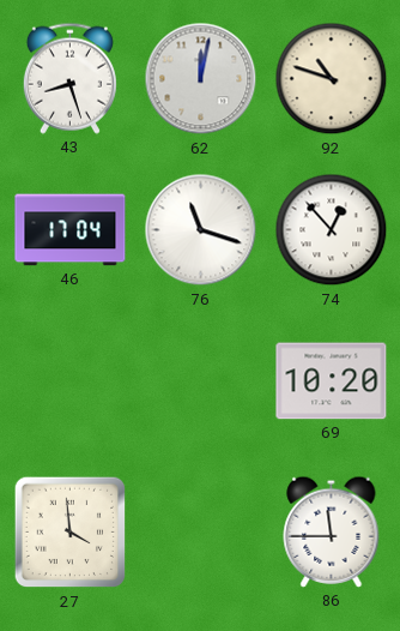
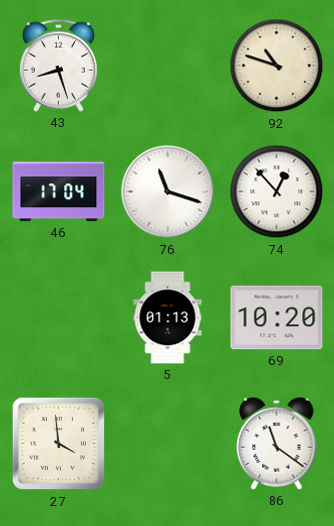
62: 12:02 -> none
5: none -> 01:13
86: 11:45 -> 11:21
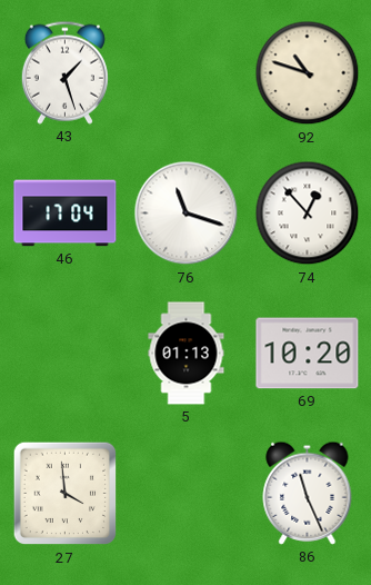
43: 8:27 -> 1:27
86: 11:21 -> 11:26
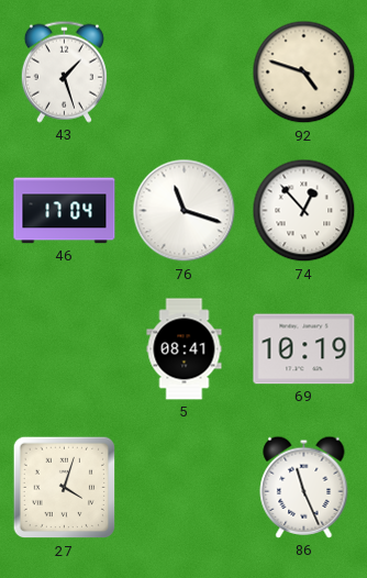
92: 10:48 -> 4:48
5: 01:13 -> 08:41
69: 10:20 -> 10:19
27: 3:59 -> 4:03
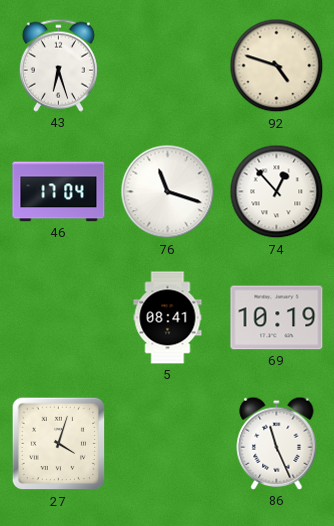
43: 1:27 -> 6:27
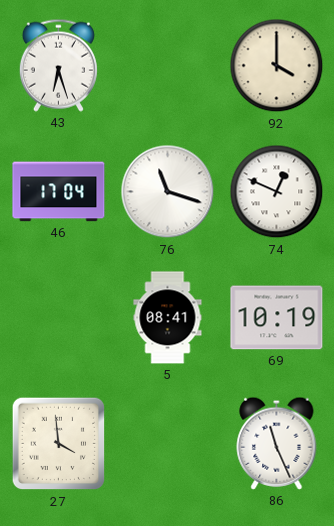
92: 4:48 -> 4:00
74: 12:53 -> 12:49
27: 4:03 -> 3:59
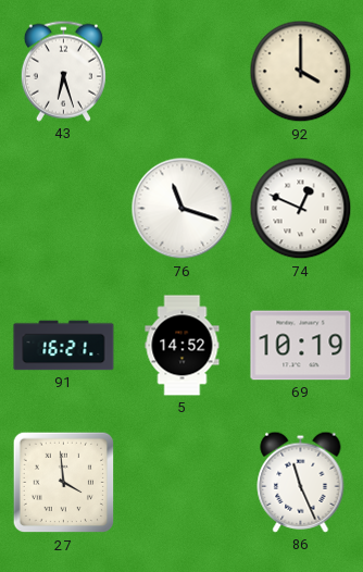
46: 17:04 -> none
91: none -> 16:21
5: 08:41 -> 14:52
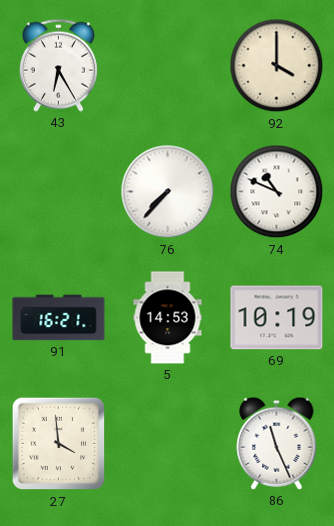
43: 6:27 -> 6:25
76: 11:18 -> 7:37
74: 12:49 -> 10:49
5: 14:52 -> 14:53
